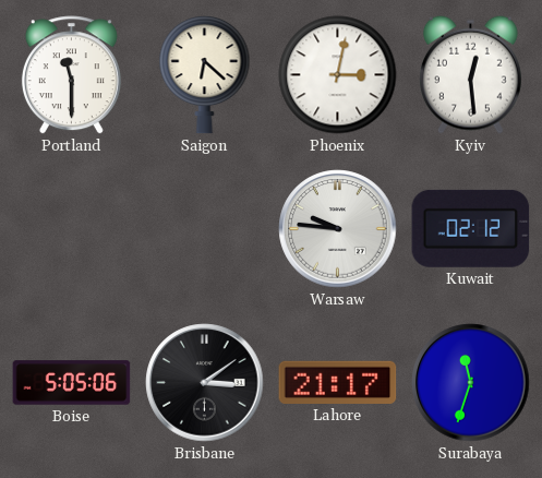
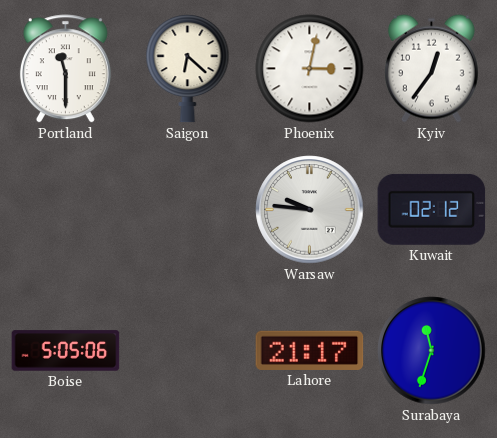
Kyiv: 12:29 -> 12:36
Brisbane: 3:09 -> none
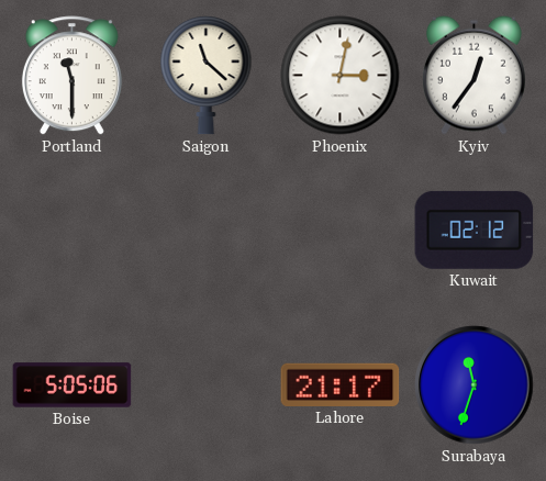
Saigon: 6:22 -> 11:22
Warsaw: 9:46 -> none
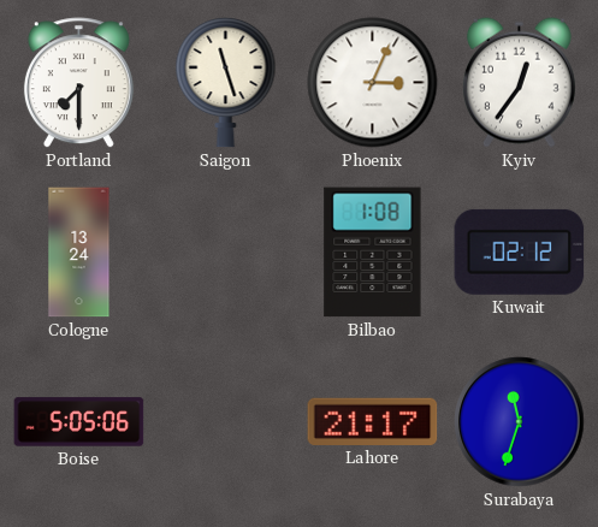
Portland: 11:30 -> 7:30
Saigon: 11:22 -> 11:27
Phoenix: 3:02 -> 3:04
Cologne: none -> 13:24
Bilbao: none -> 1:08
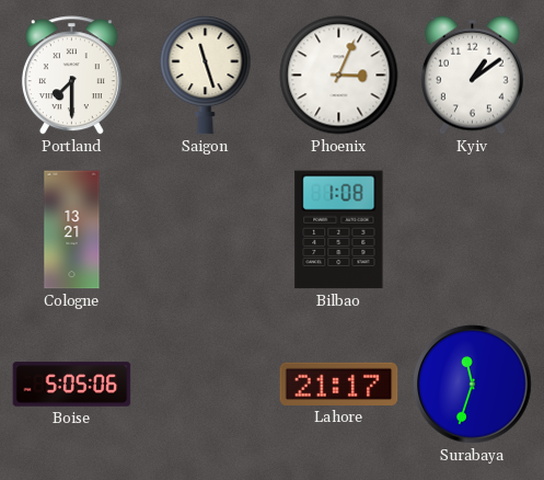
Kyiv: 12:36 -> 1:09
Cologne: 13:24 -> 13:21
Kuwait: 02:12 -> none
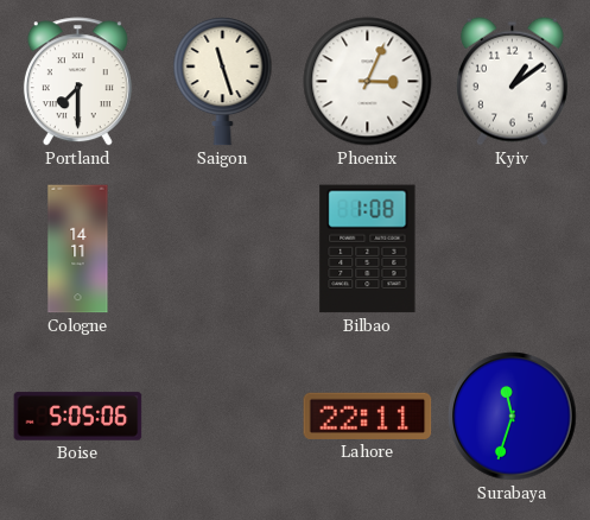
Cologne: 13:21 -> 14:11
Lahore: 21:17 -> 22:11
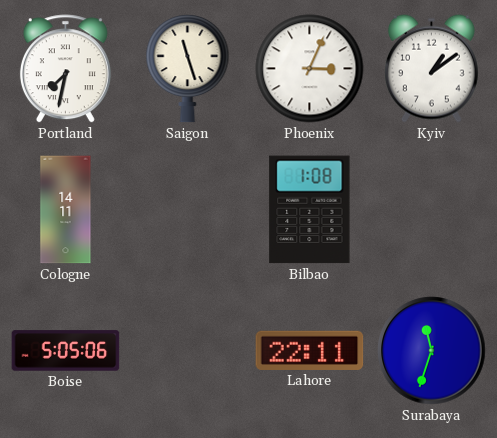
Portland: 7:30 -> 7:32
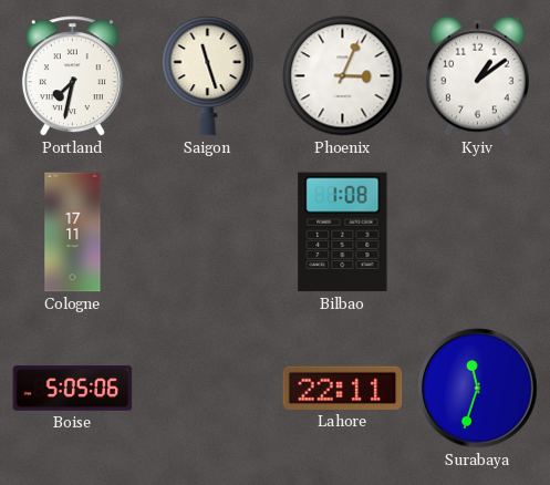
Cologne: 14:11 -> 17:11
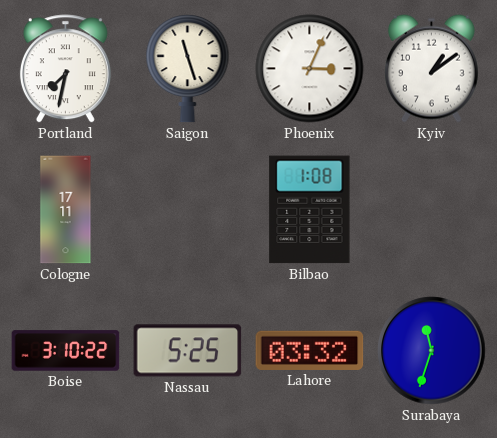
Boise: 5:05 -> 3:10
Nassau: none -> 5:25
Lahore: 22:11 -> 03:32
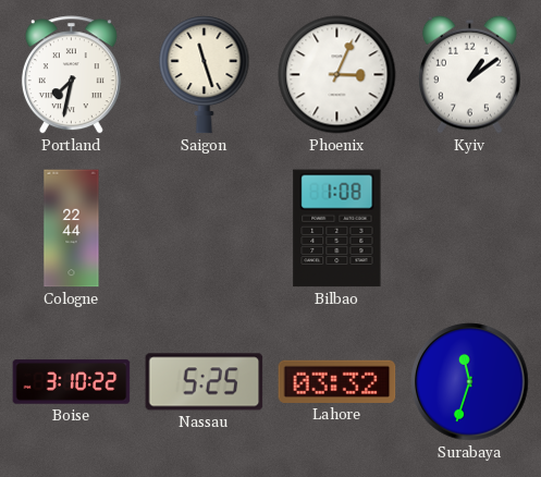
Cologne: 17:11 -> 22:44
